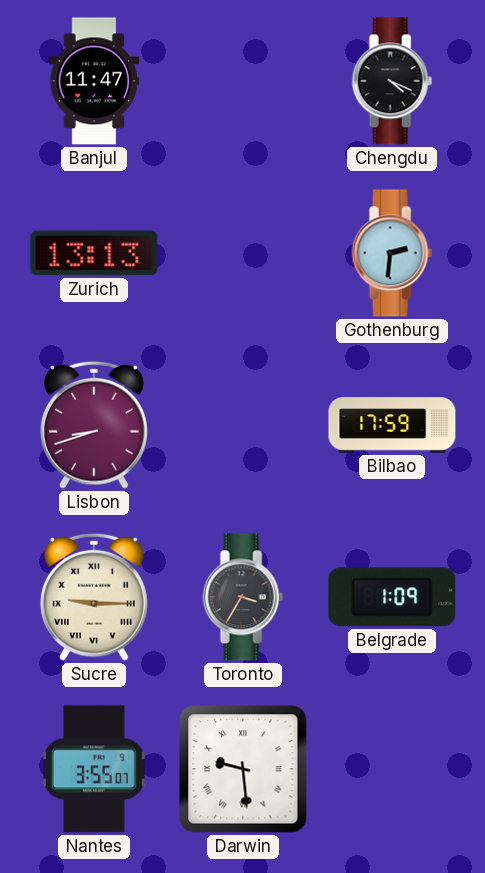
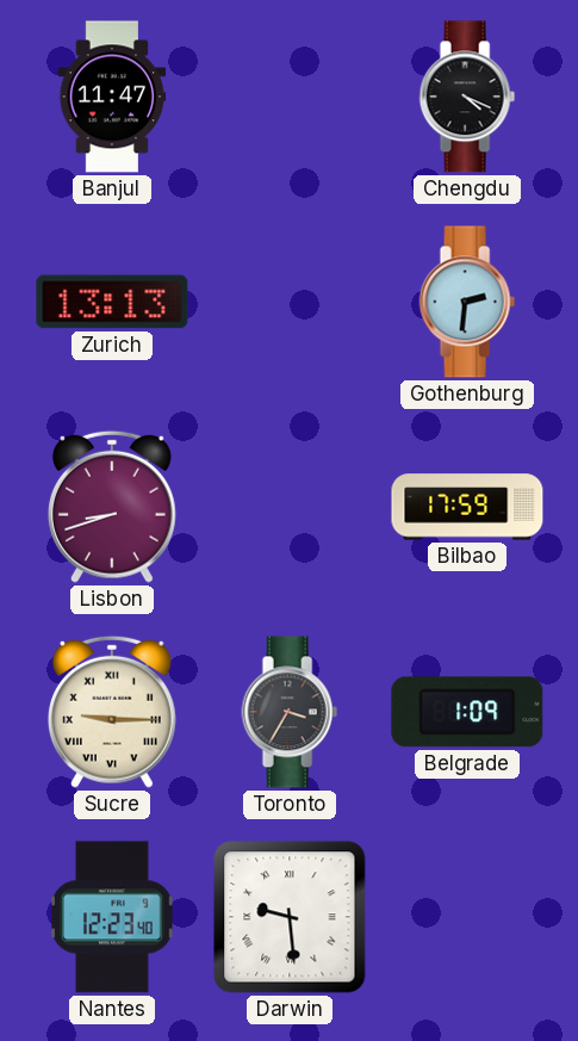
Nantes: 3:55 -> 12:23
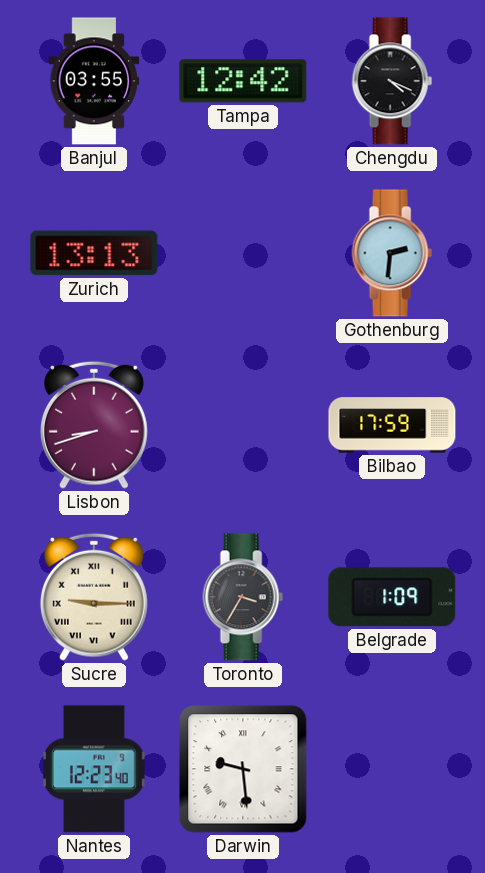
Banjul: 11:47 -> 03:55
Tampa: none -> 12:42
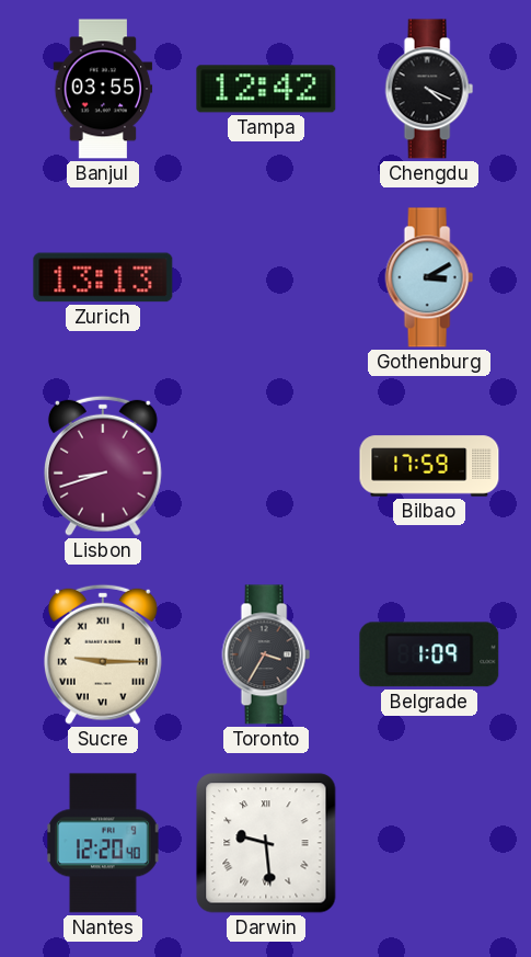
Gothenburg: 2:31 -> 3:10
Nantes: 12:23 -> 12:20
